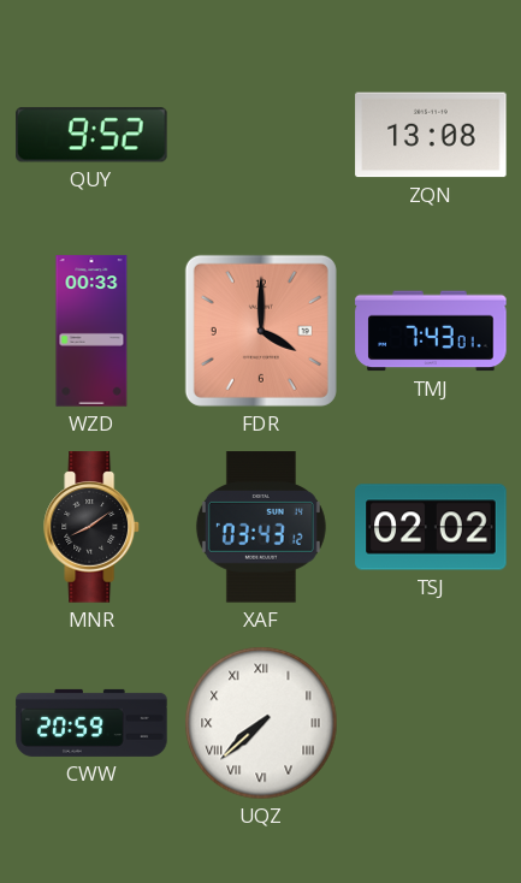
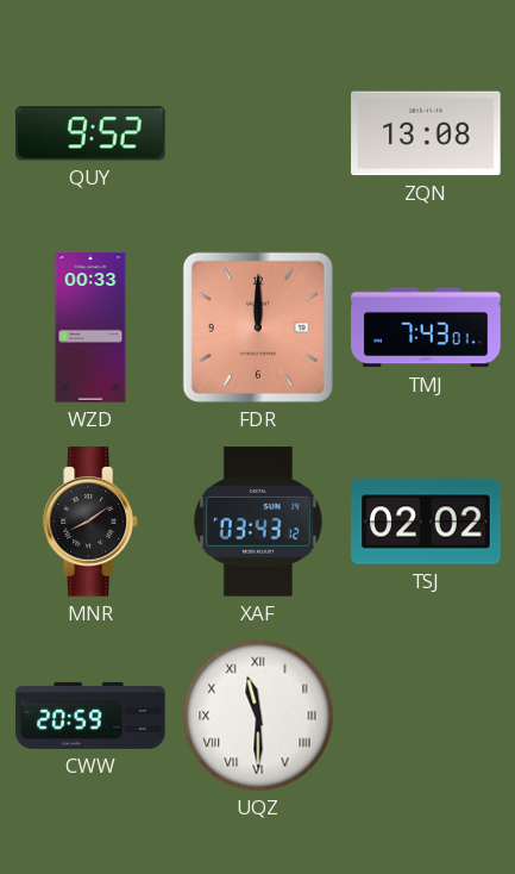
FDR: 4:00 -> 12:00
UQZ: 7:38 -> 11:30
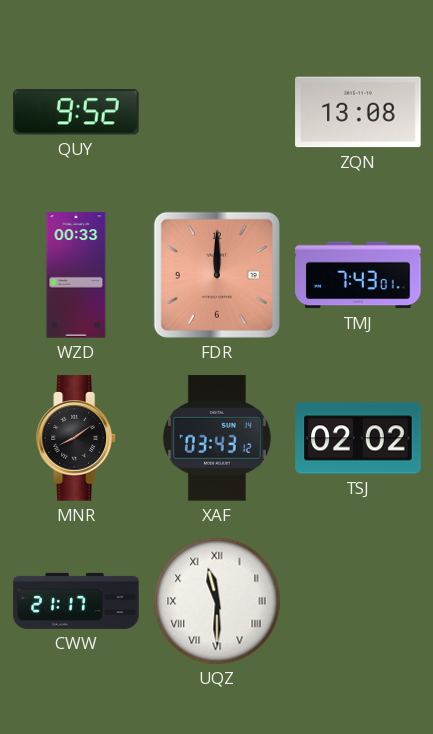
CWW: 20:59 -> 21:17
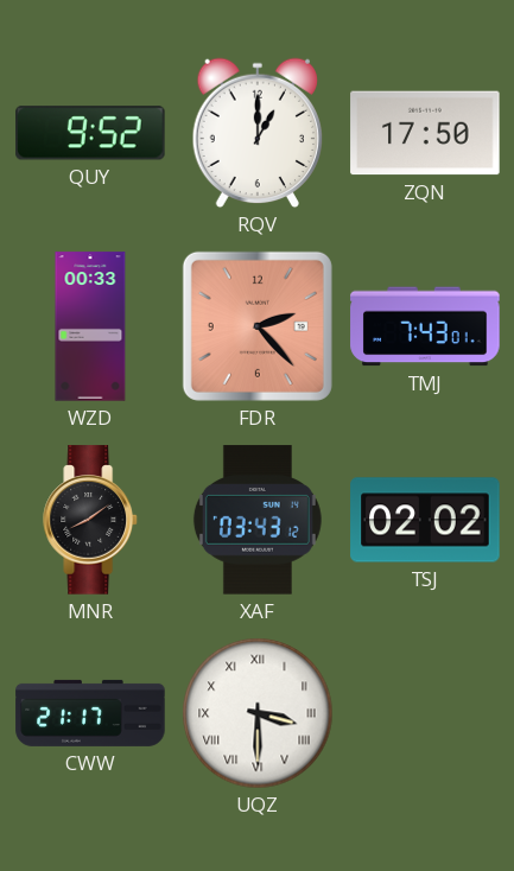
RQV: none -> 1:00
ZQN: 13:08 -> 17:50
FDR: 12:00 -> 2:23
UQZ: 11:30 -> 3:30
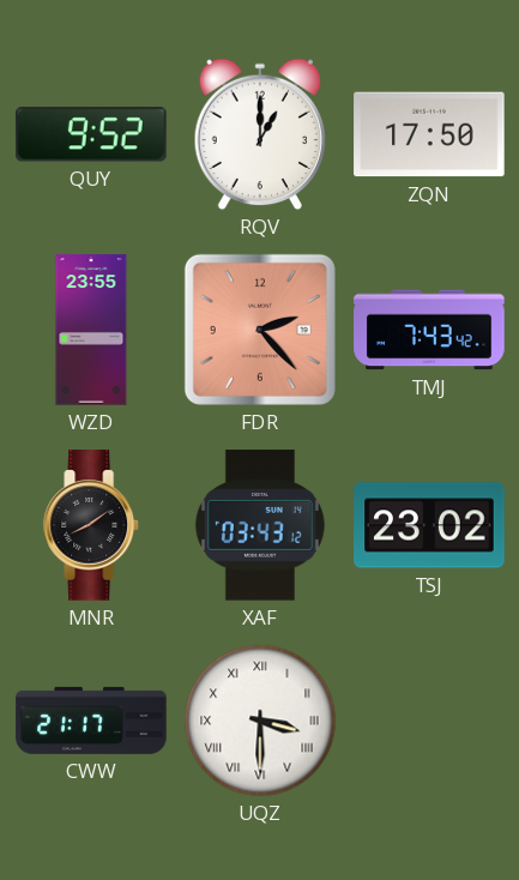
WZD: 00:33 -> 23:55
TMJ: 7:43:01 -> 7:43:42
TSJ: 02:02 -> 23:02
